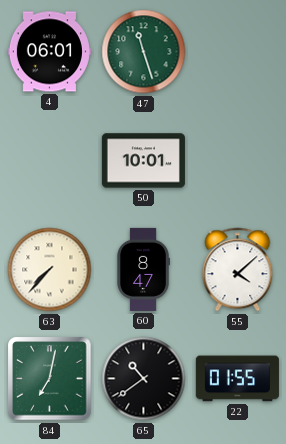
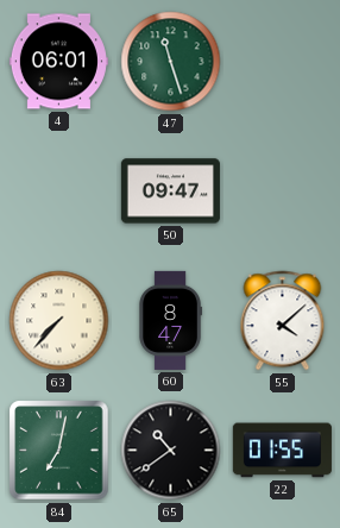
50: 10:01 -> 09:47
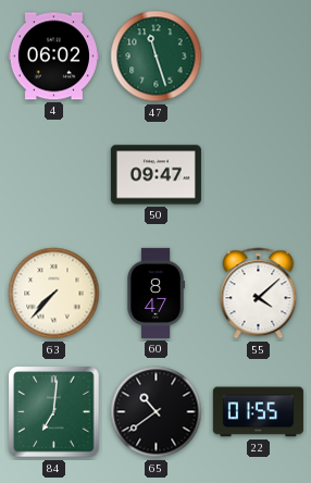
4: 06:01 -> 06:02
84: 7:02 -> 7:01
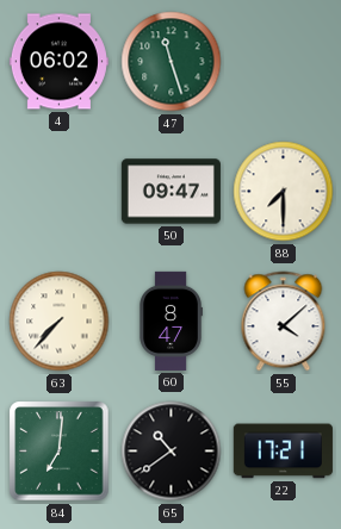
88: none -> 7:30
22: 01:55 -> 17:21
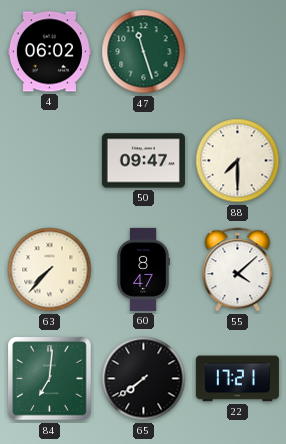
65: 10:39 -> 7:39
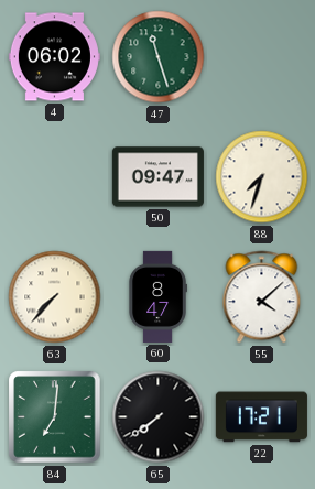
88: 7:30 -> 7:33
